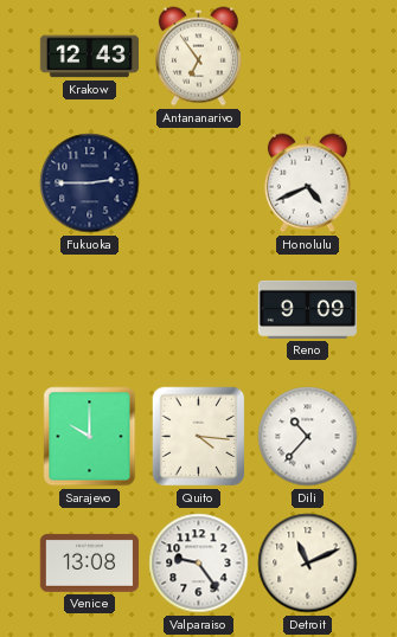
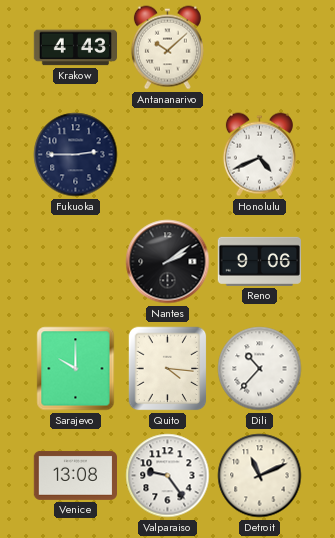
Krakow: 12:43 -> 4:43
Antananarivo: 6:54 -> 10:08
Nantes: none -> 2:09
Reno: 9:09 -> 9:06
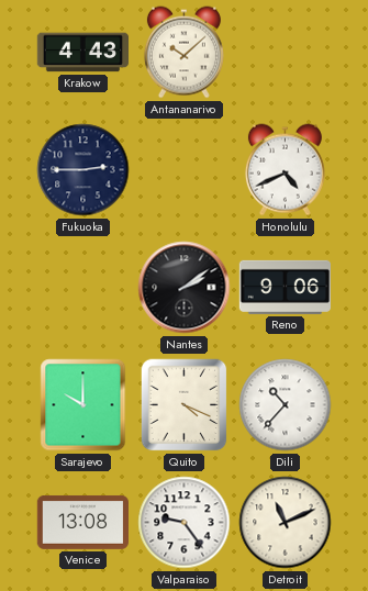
Quito: 4:16 -> 4:19
